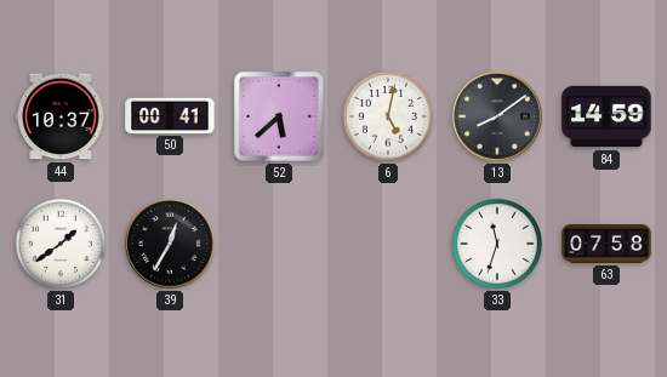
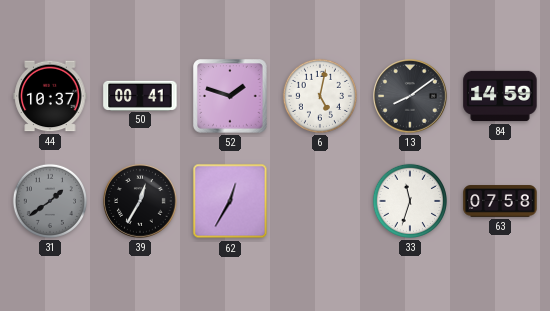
52: 5:38 -> 1:48
31 dial: white -> grey
62: none -> 12:35
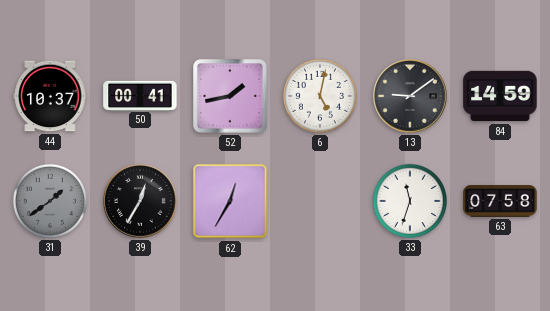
52: 1:48 -> 1:43
13: 8:09 -> 9:09
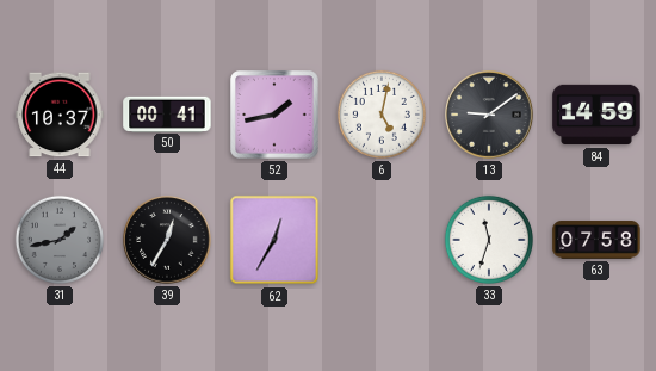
31: 1:39 -> 1:43
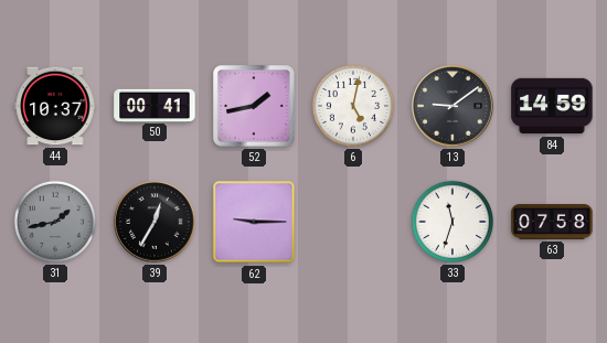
62: 12:35 -> 9:15
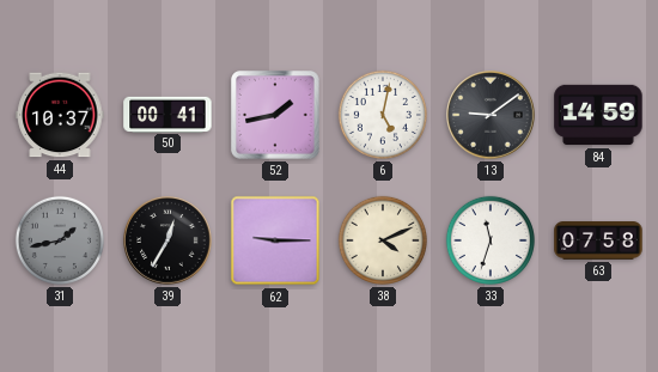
38: none -> 4:11
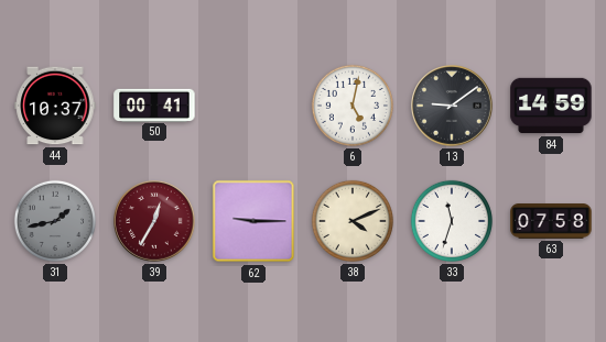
52: 1:43 -> none
39 dial: black -> burgundy
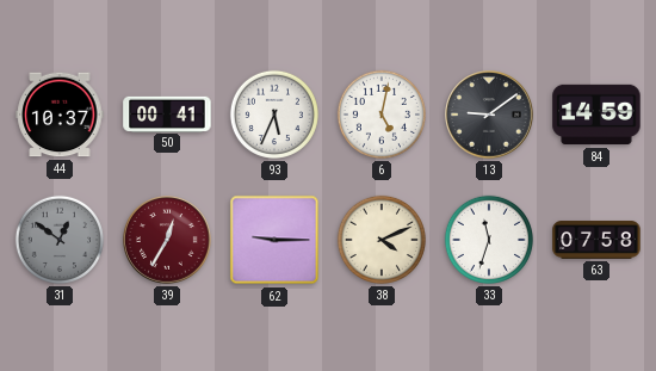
93: none -> 5:34
31: 1:43 -> 12:51
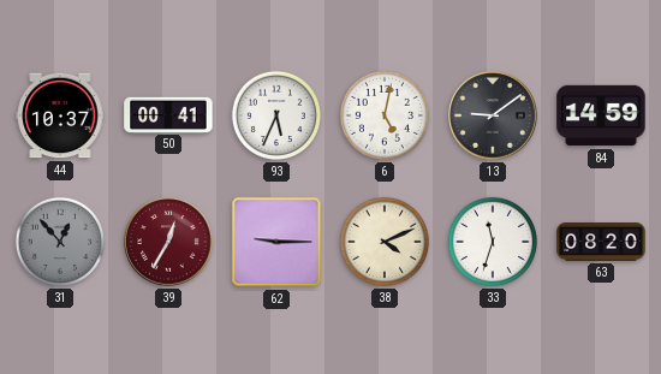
31: 12:51 -> 12:53
63: 07:58 -> 08:20
